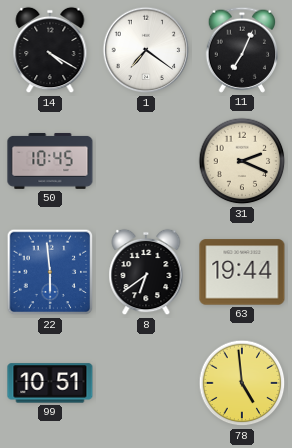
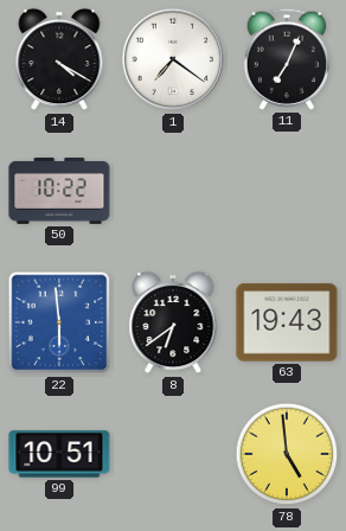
50: 10:45 -> 10:22
31: 2:19 -> none
63: 19:44 -> 19:43
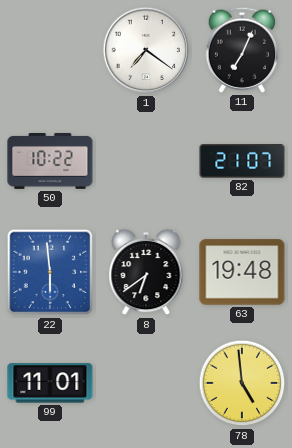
14: 4:20 -> none
82: none -> 21:07
63: 19:43 -> 19:48
99: 10:51 -> 11:01
